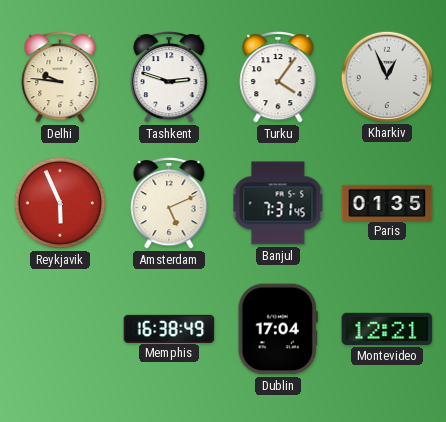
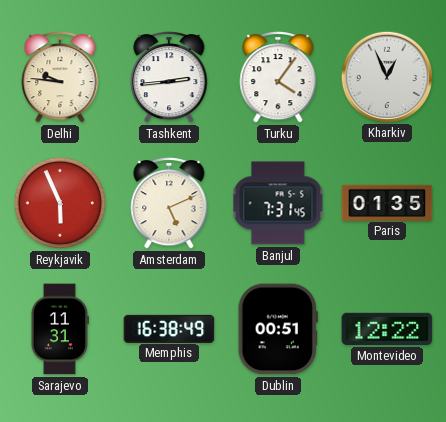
Tashkent: 2:48 -> 2:44
Sarajevo: none -> 11:31
Dublin: 17:04 -> 00:51
Montevideo: 12:21 -> 12:22
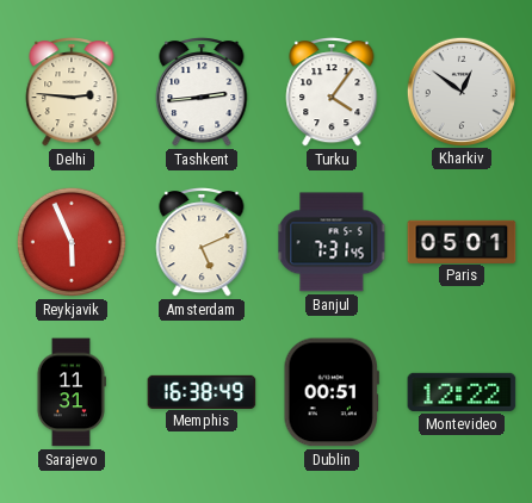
Delhi: 9:46 -> 2:46
Kharkiv: 12:56 -> 12:51
Paris: 01:35 -> 05:01
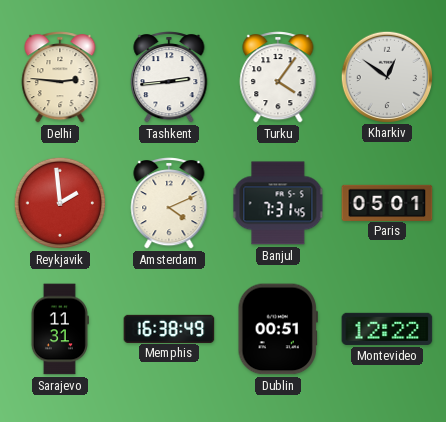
Reykjavik: 5:56 -> 1:59
Amsterdam: 5:11 -> 4:11
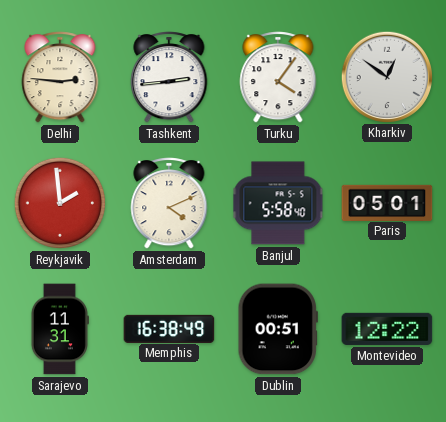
Banjul: 7:31 -> 5:58
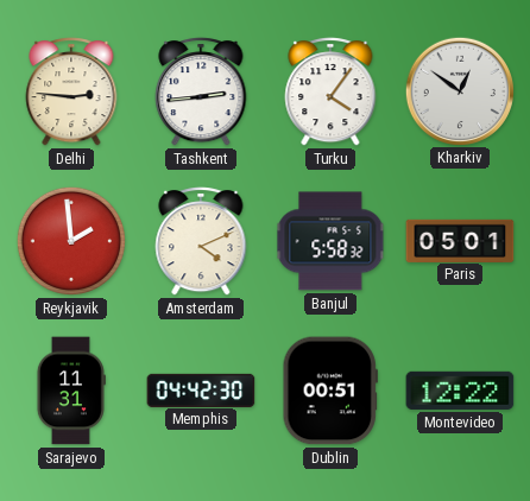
Banjul: 5:58:40 -> 5:58:32
Memphis: 16:38 -> 04:42
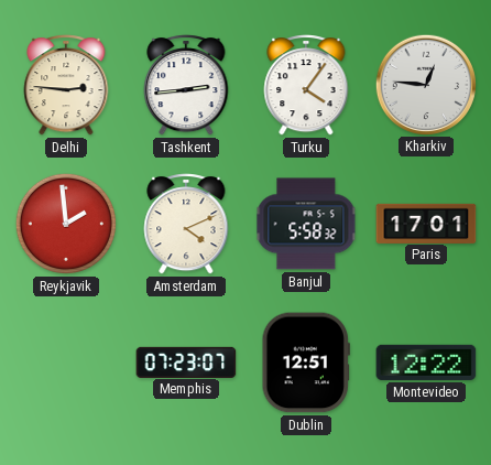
Kharkiv: 12:51 -> 12:46
Paris: 05:01 -> 17:01
Sarajevo: 11:31 -> none
Memphis: 04:42 -> 07:23
Dublin: 00:51 -> 12:51
